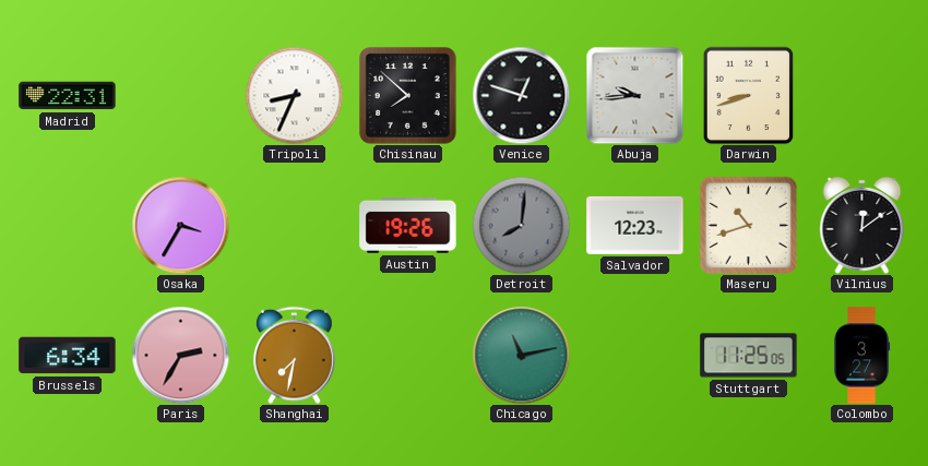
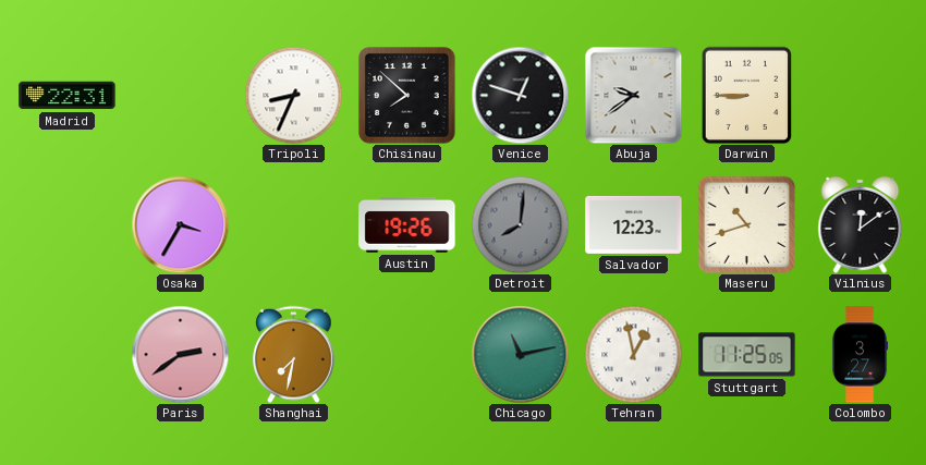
Abuja: 9:44 -> 9:39
Darwin: 8:42 -> 8:45
Brussels: 6:34 -> none
Paris: 2:35 -> 2:39
Tehran: none -> 12:58
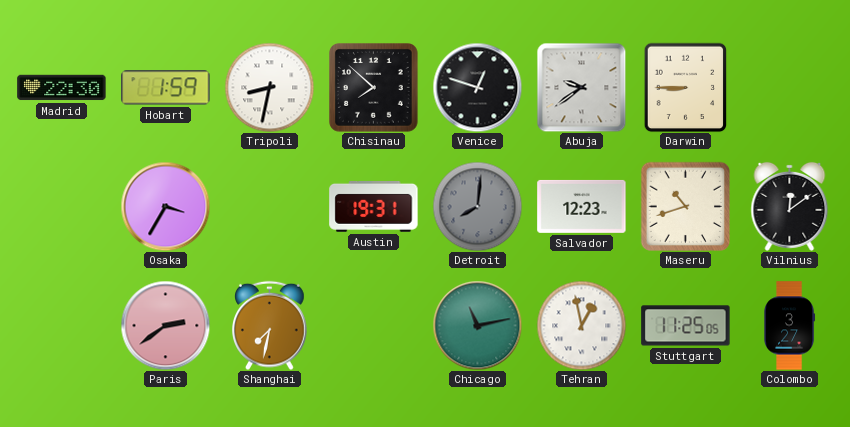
Madrid: 22:31 -> 22:30
Hobart: none -> 1:59
Tripoli: 8:34 -> 8:32
Austin: 19:26 -> 19:31
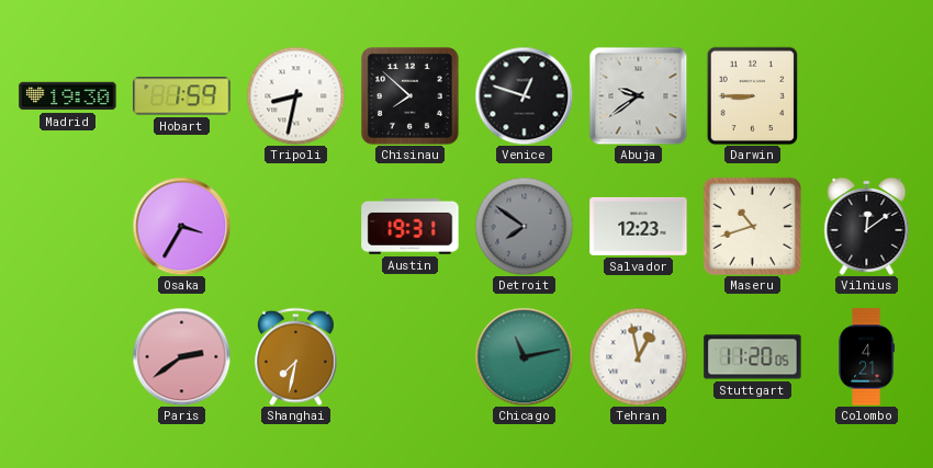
Madrid: 22:30 -> 19:30
Detroit: 8:01 -> 7:51
Stuttgart: 11:25 -> 11:20
Colombo: 3:27 -> 4:21
